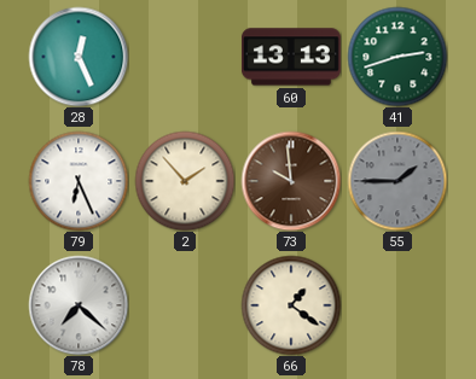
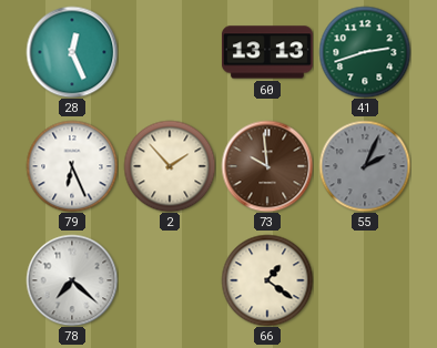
55: 1:45 -> 2:04
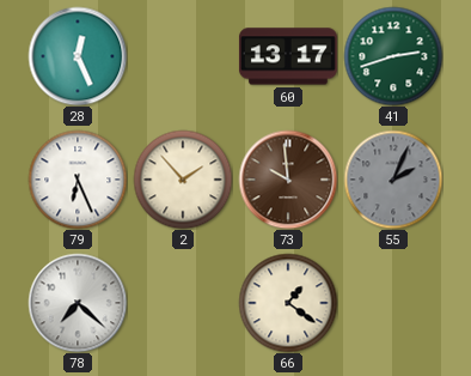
60: 13:13 -> 13:17
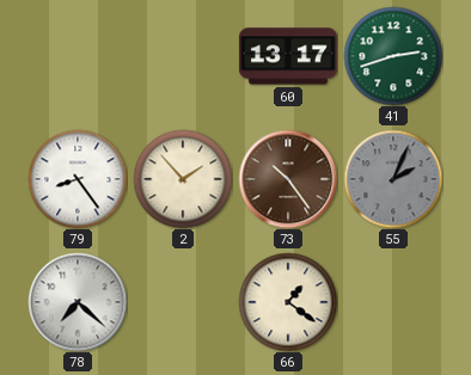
28: 12:26 -> none
79: 6:26 -> 8:24
73: 9:59 -> 10:24
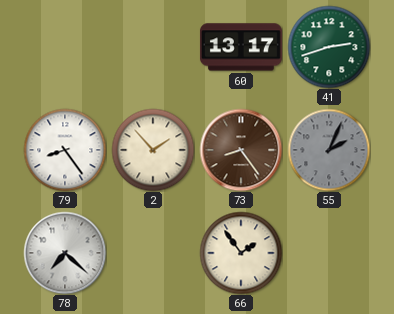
73: 10:24 -> 8:24
66: 1:21 -> 1:54
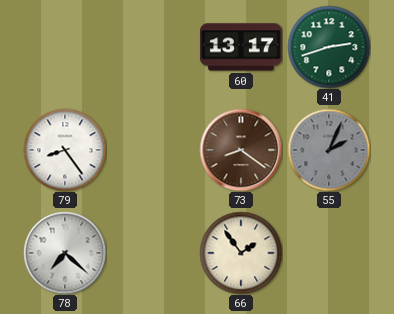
2: 1:53 -> none
73: 8:24 -> 8:21
